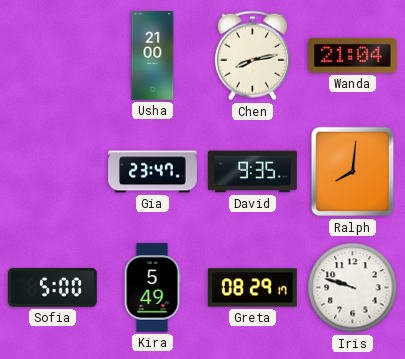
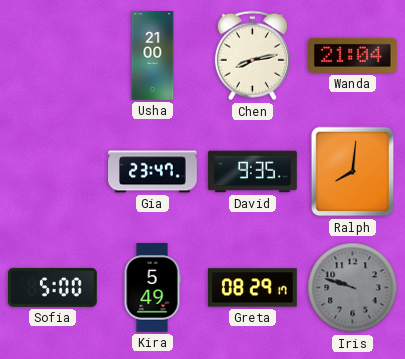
Iris dial: white -> grey
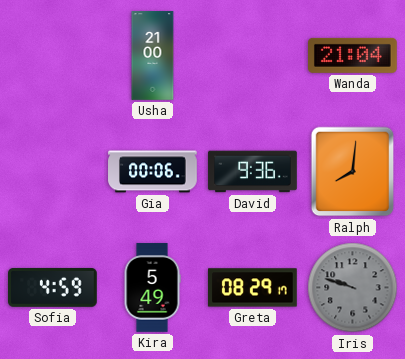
Chen: 8:13 -> none
Gia: 23:47 -> 00:06
David: 9:35 -> 9:36
Sofia: 5:00 -> 4:59
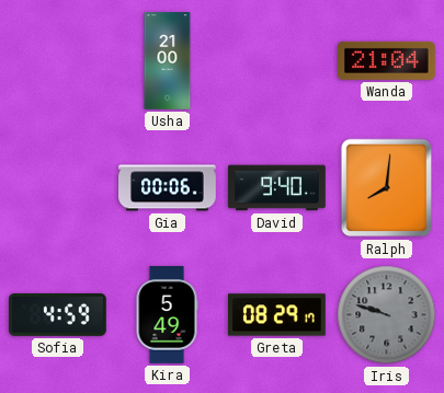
David: 9:36 -> 9:40
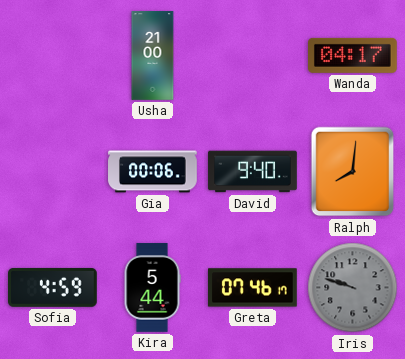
Wanda: 21:04 -> 04:17
Kira: 5:49 -> 5:44
Greta: 08:29 -> 07:46
